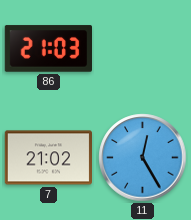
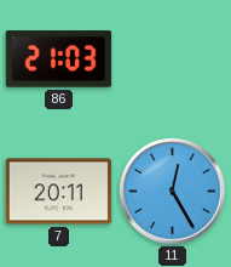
7: 21:02 -> 20:11
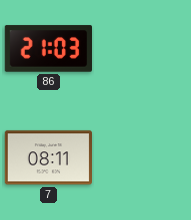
7: 20:11 -> 08:11
11: 12:25 -> none
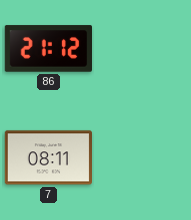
86: 21:03 -> 21:12
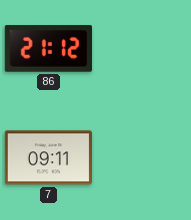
7: 08:11 -> 09:11
